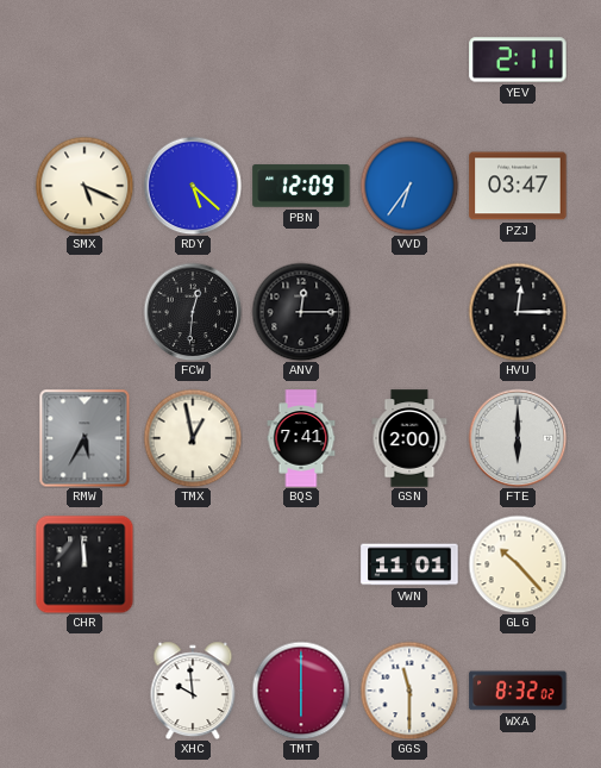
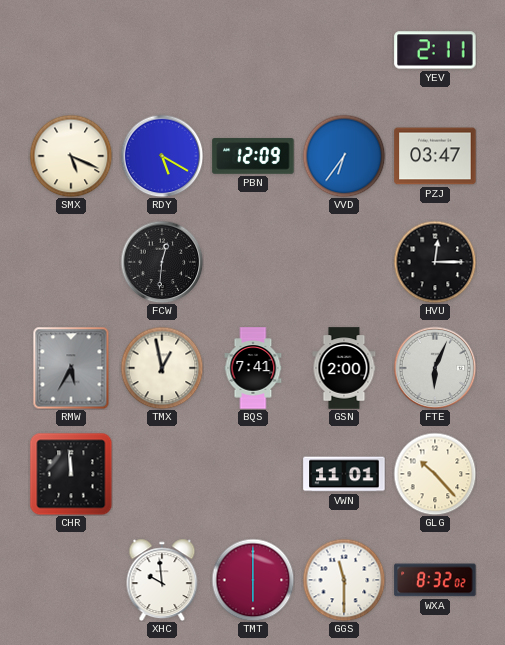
RDY: 5:22 -> 5:20
ANV: 12:15 -> none
FTE: 6:00 -> 6:04
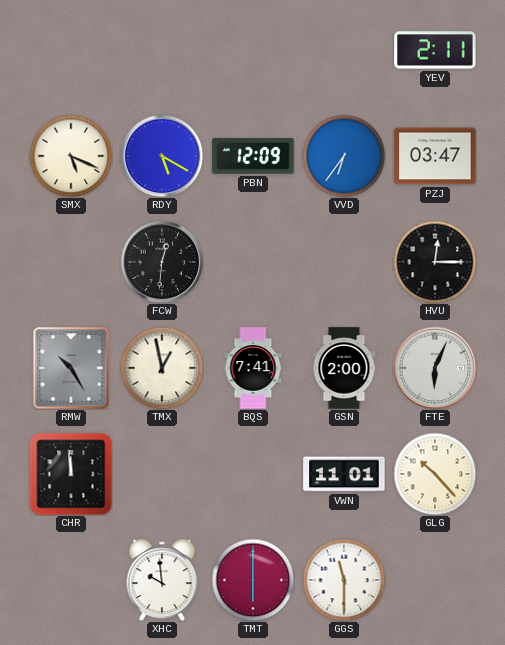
RMW: 5:35 -> 10:25
WXA: 8:32 -> none
